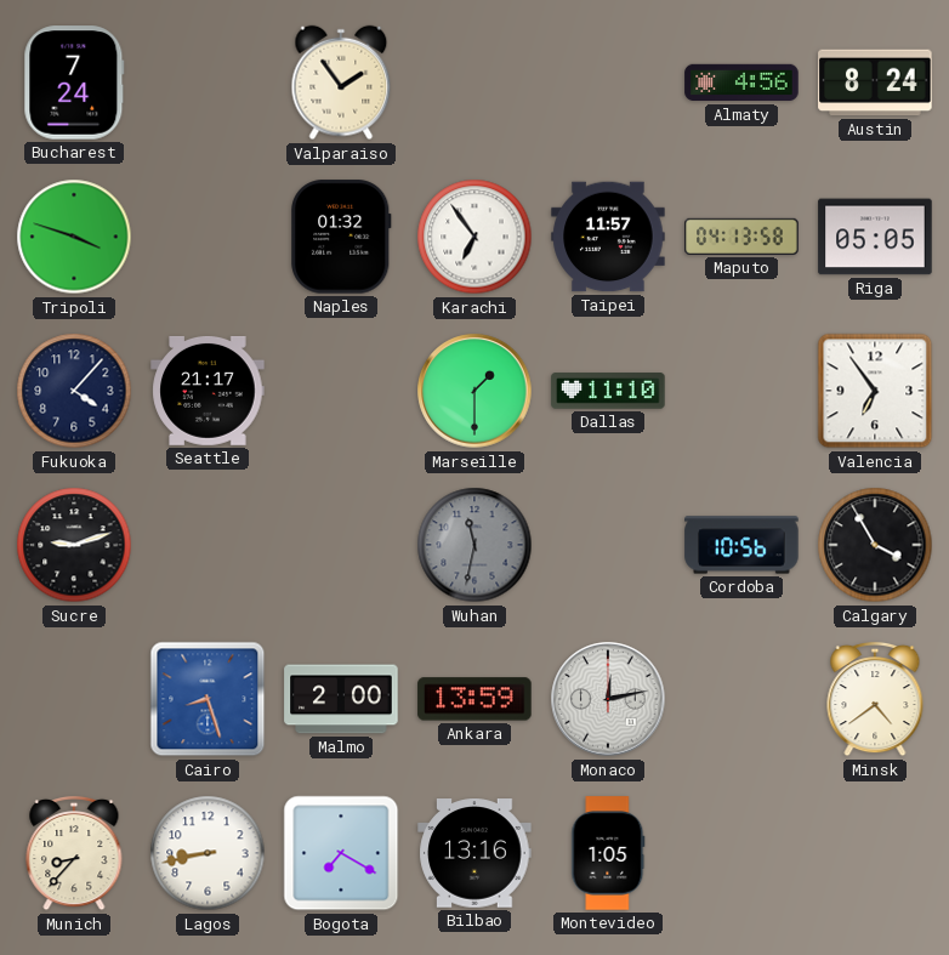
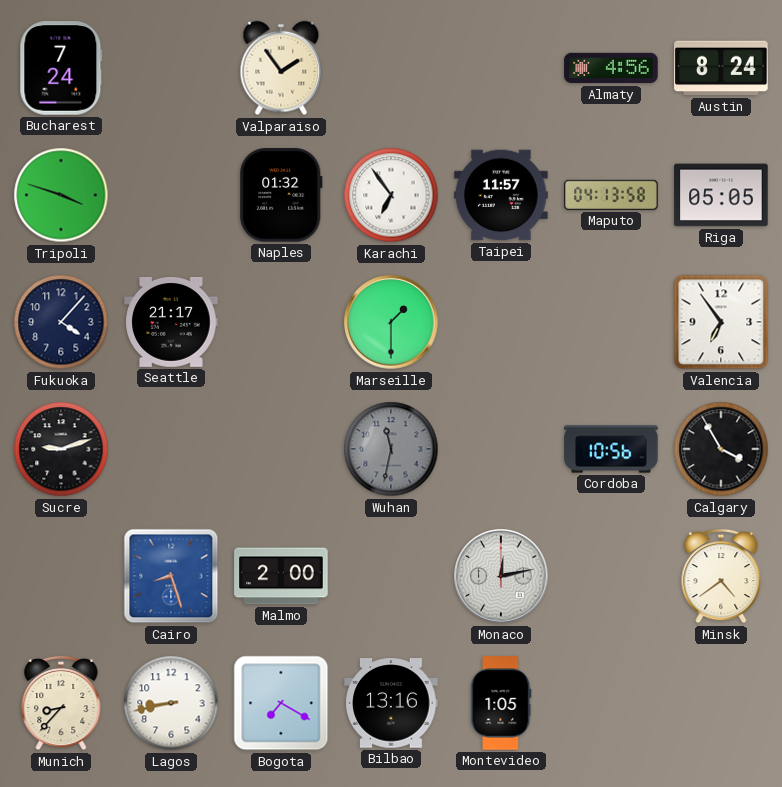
Dallas: 11:10 -> none
Ankara: 13:59 -> none
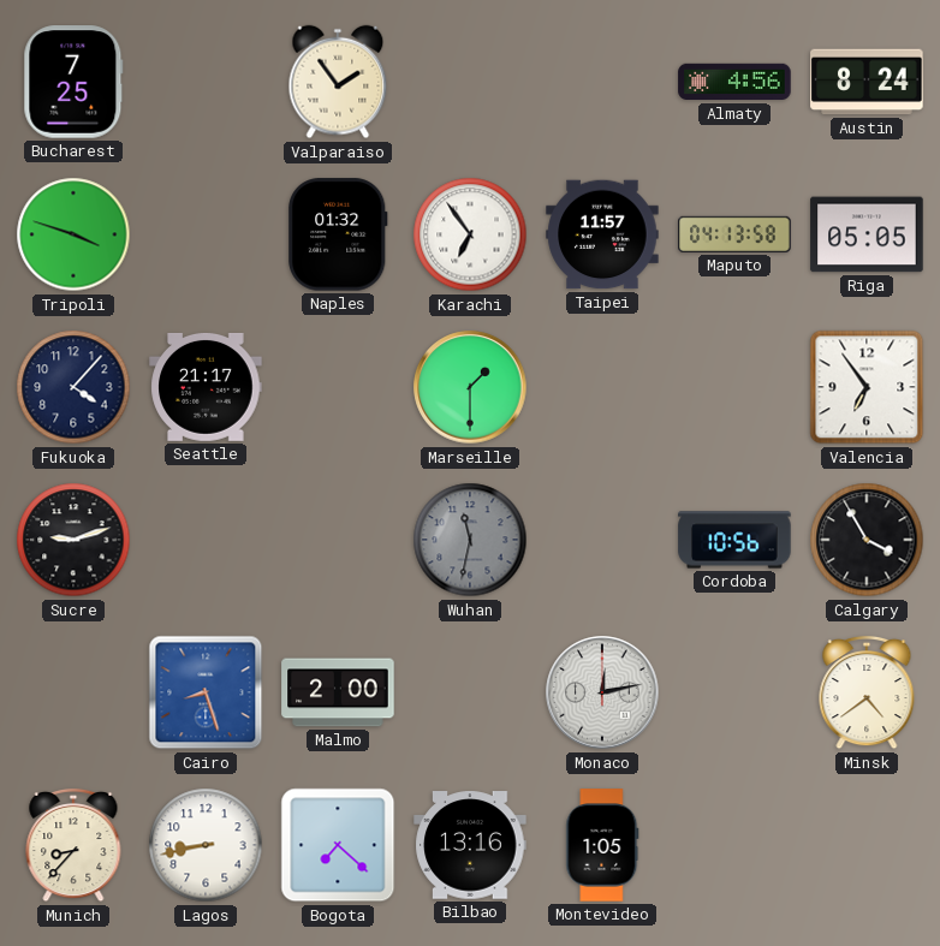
Bucharest: 7:24 -> 7:25
Bogota: 7:20 -> 7:22
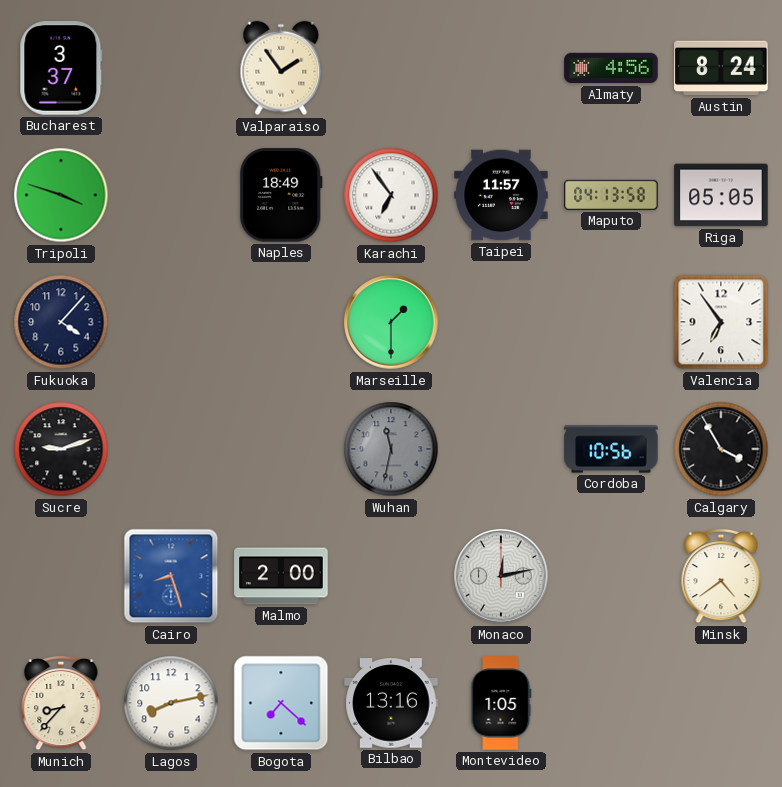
Bucharest: 7:25 -> 3:37
Naples: 01:32 -> 18:49
Seattle: 21:17 -> none
Lagos: 8:43 -> 8:13
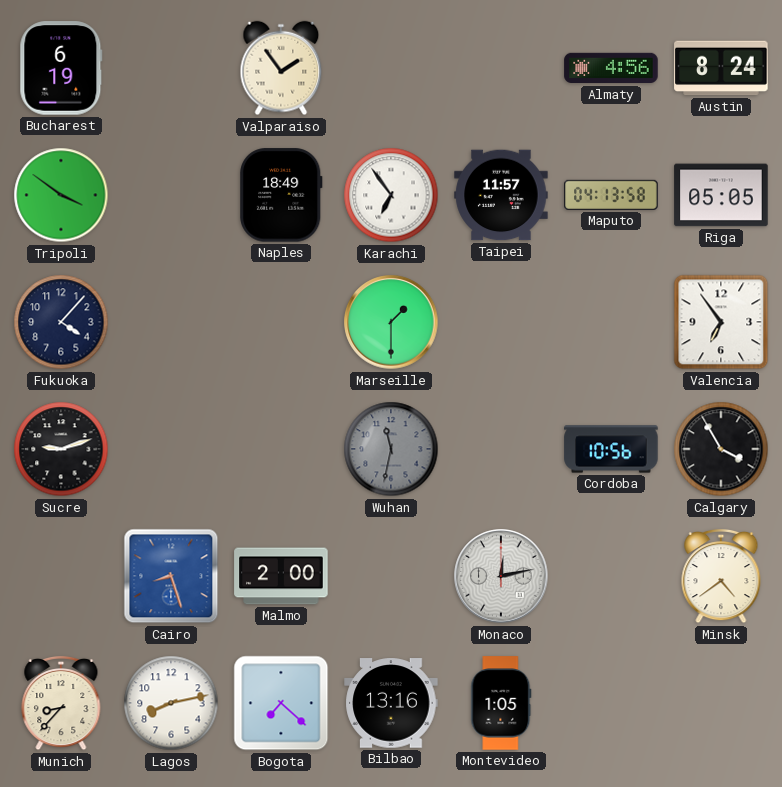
Bucharest: 3:37 -> 6:19
Tripoli: 3:48 -> 3:51
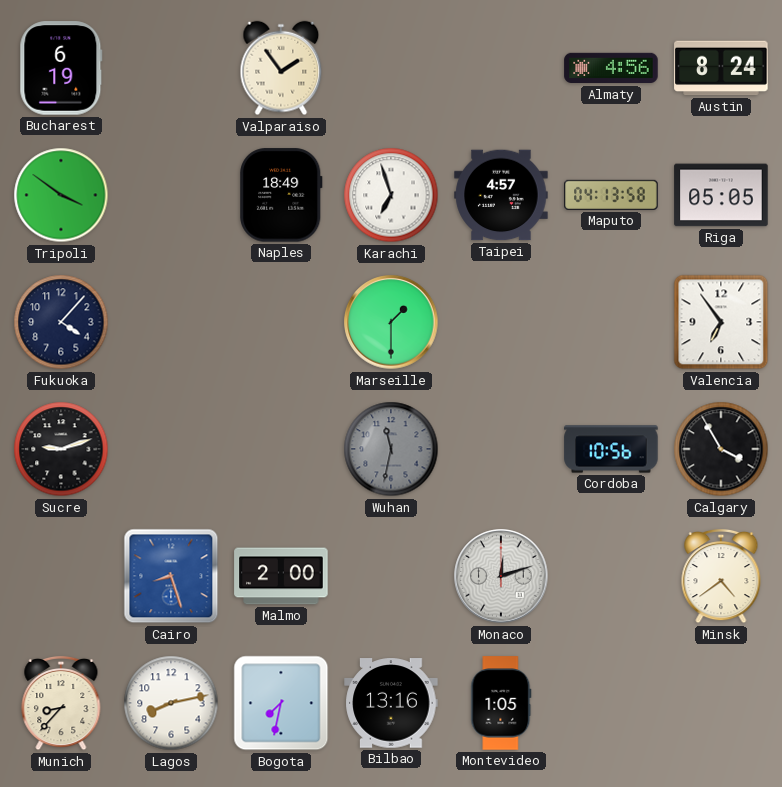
Karachi: 6:54 -> 6:57
Taipei: 11:57 -> 4:57
Monaco: 12:13 -> 12:12
Bogota: 7:22 -> 7:32
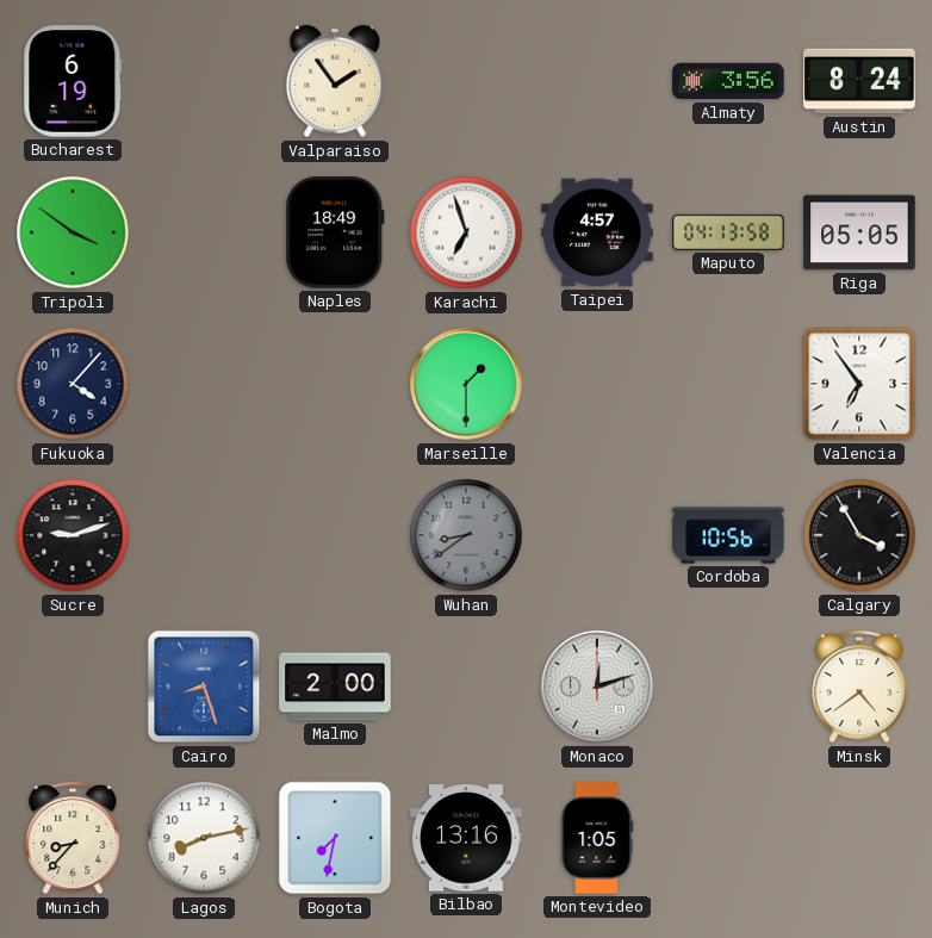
Almaty: 4:56 -> 3:56
Wuhan: 11:32 -> 8:39
